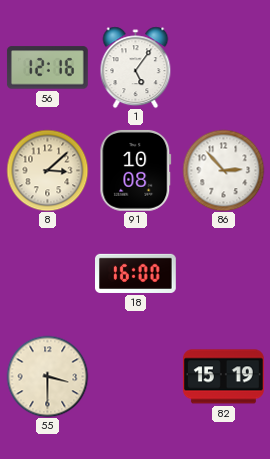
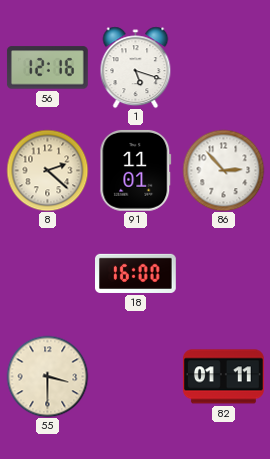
1: 5:06 -> 5:18
8: 3:08 -> 2:22
91: 10:08 -> 11:01
82: 15:19 -> 01:11
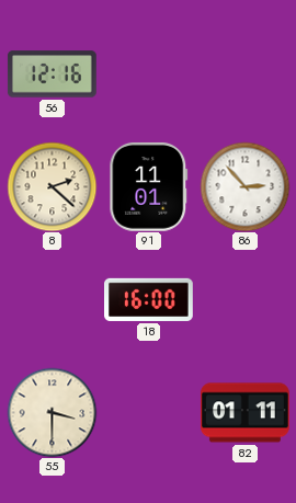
1: 5:18 -> none
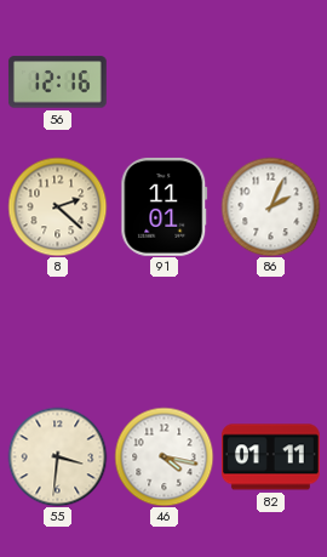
86: 2:53 -> 2:04
18: 16:00 -> none
55: 3:30 -> 3:31
46: none -> 4:17
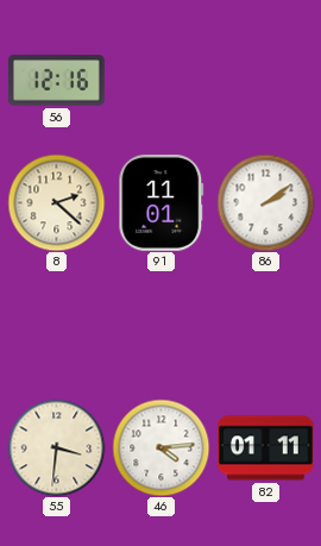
86: 2:04 -> 2:09
46: 4:17 -> 4:14
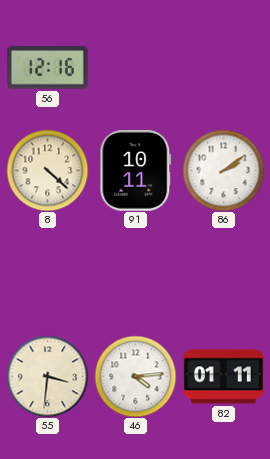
8: 2:22 -> 4:22
91: 11:01 -> 10:11
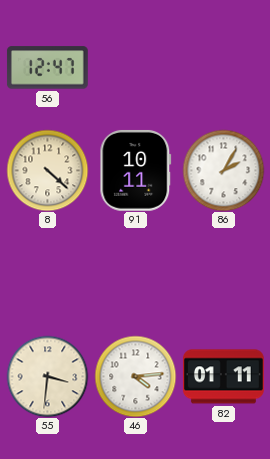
56: 12:16 -> 12:47
86: 2:09 -> 2:05
